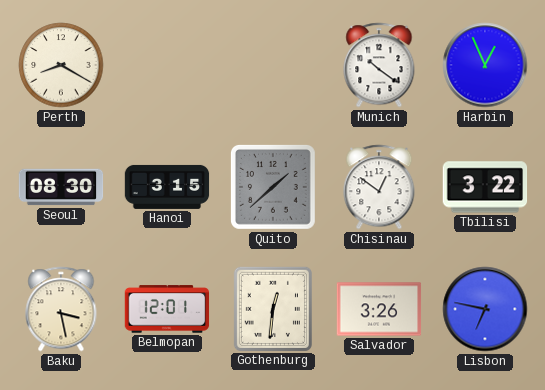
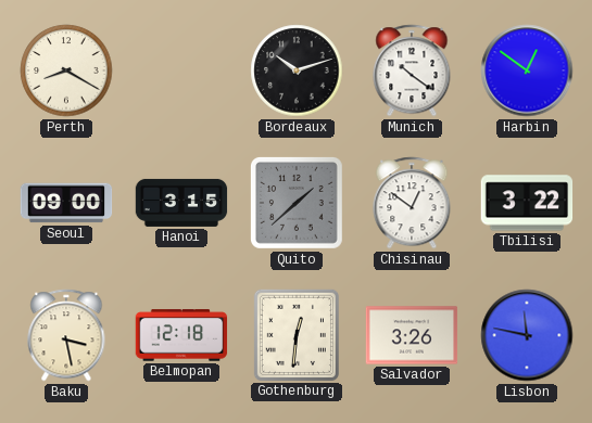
Bordeaux: none -> 10:12
Harbin: 12:56 -> 12:51
Seoul: 08:30 -> 09:00
Belmopan: 12:01 -> 12:18
Lisbon: 6:47 -> 11:47
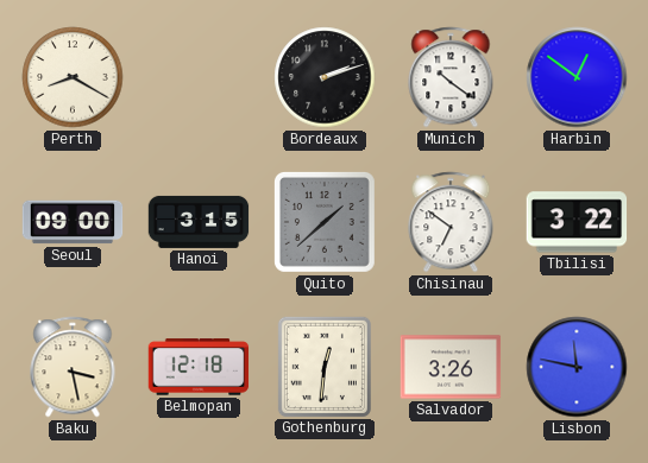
Bordeaux: 10:12 -> 2:12
Chisinau: 12:51 -> 6:51
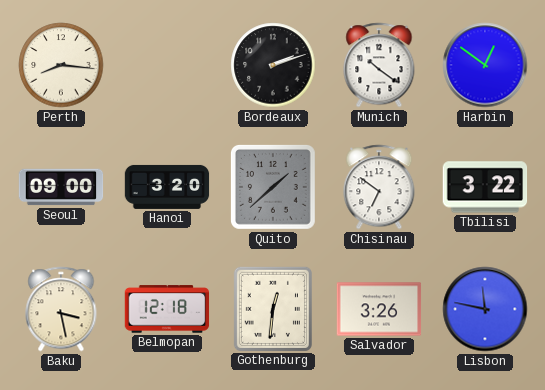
Perth: 8:20 -> 8:16
Hanoi: 3:15 -> 3:20
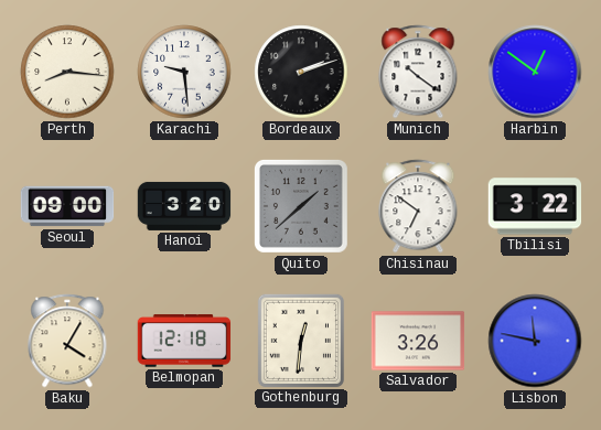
Karachi: none -> 9:29
Baku: 3:28 -> 4:05
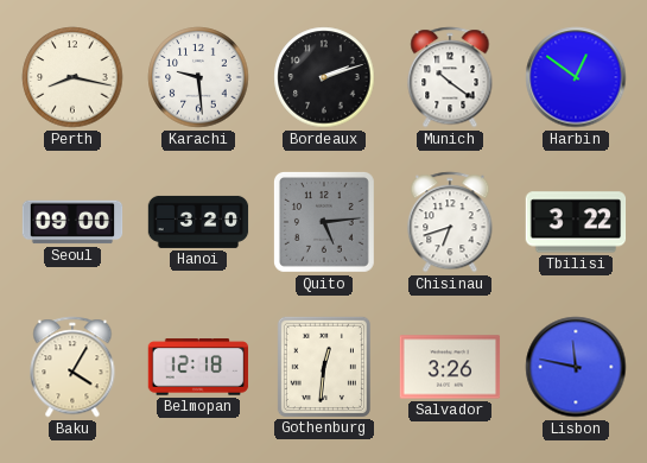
Perth: 8:16 -> 8:17
Quito: 1:38 -> 5:14
Chisinau: 6:51 -> 6:42
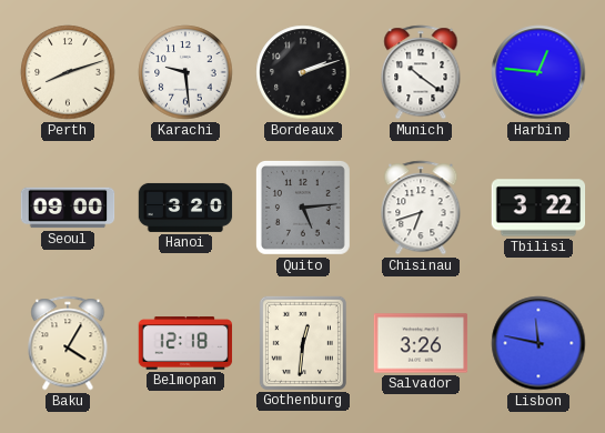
Perth: 8:17 -> 8:12
Harbin: 12:51 -> 12:46
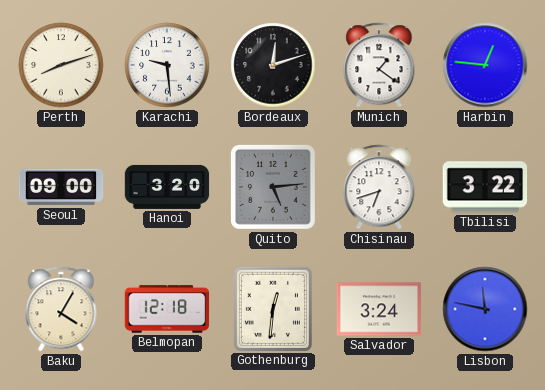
Bordeaux: 2:12 -> 12:12
Munich: 10:21 -> 1:21
Salvador: 3:26 -> 3:24
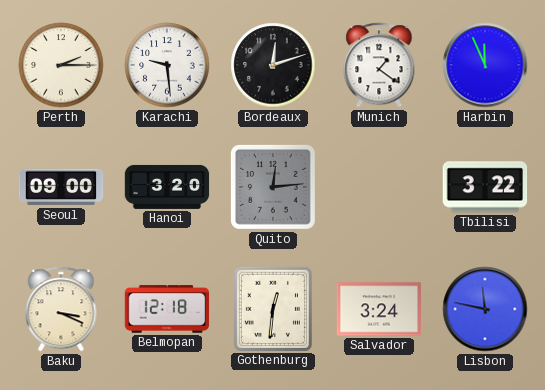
Perth: 8:12 -> 2:15
Harbin: 12:46 -> 11:56
Quito: 5:14 -> 12:14
Chisinau: 6:42 -> none
Baku: 4:05 -> 3:19
